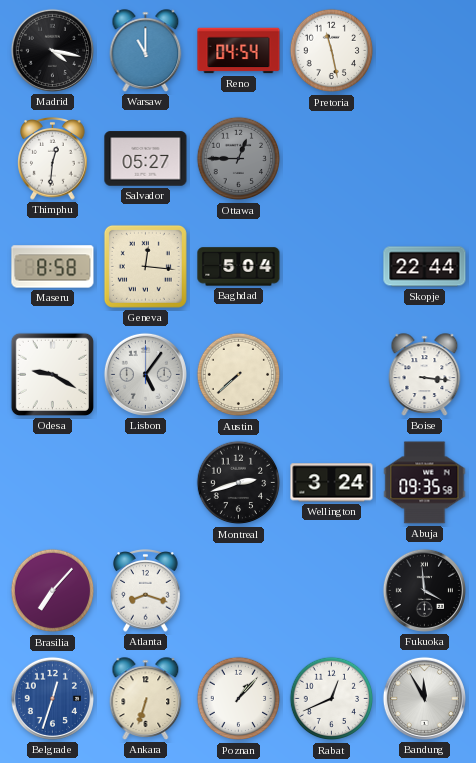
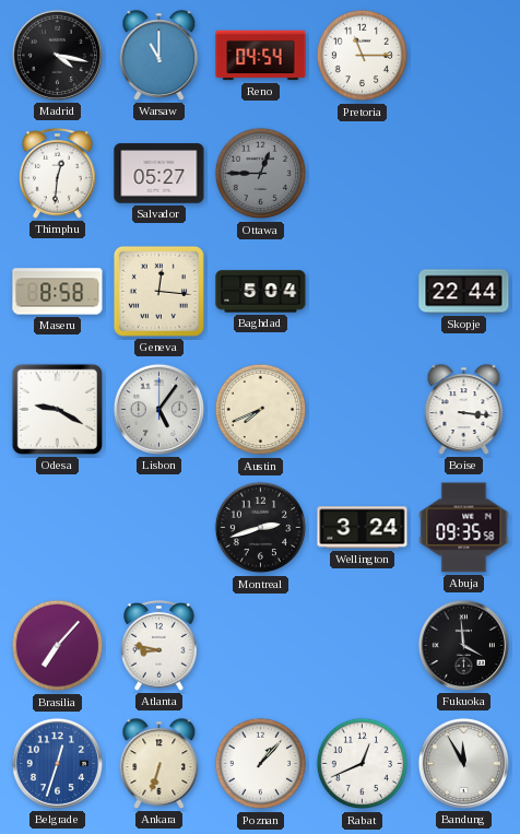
Pretoria: 11:28 -> 11:15
Austin: 7:38 -> 7:41
Atlanta: 8:18 -> 8:47
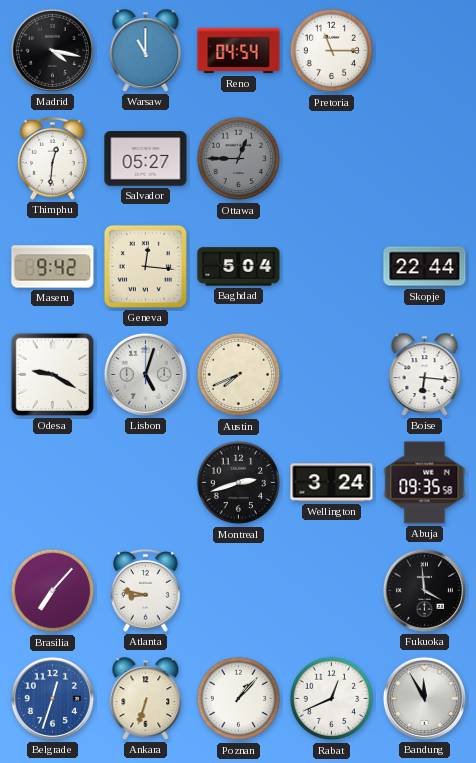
Maseru: 8:58 -> 9:42
Lisbon: 5:06 -> 5:03
Boise: 3:16 -> 6:16
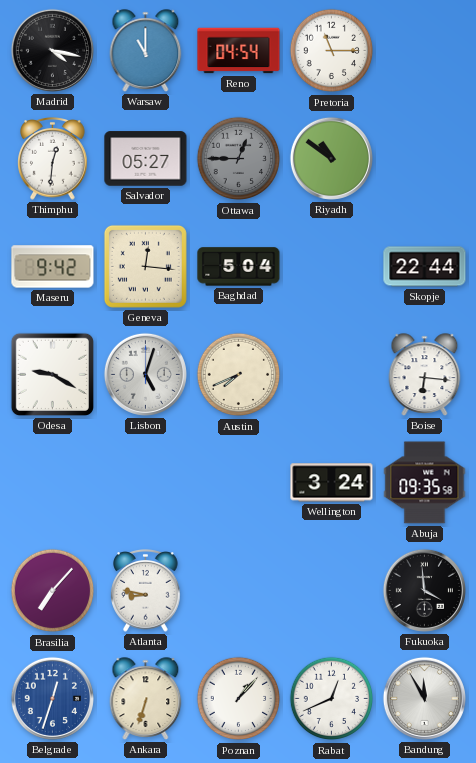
Riyadh: none -> 10:51
Montreal: 2:42 -> none
